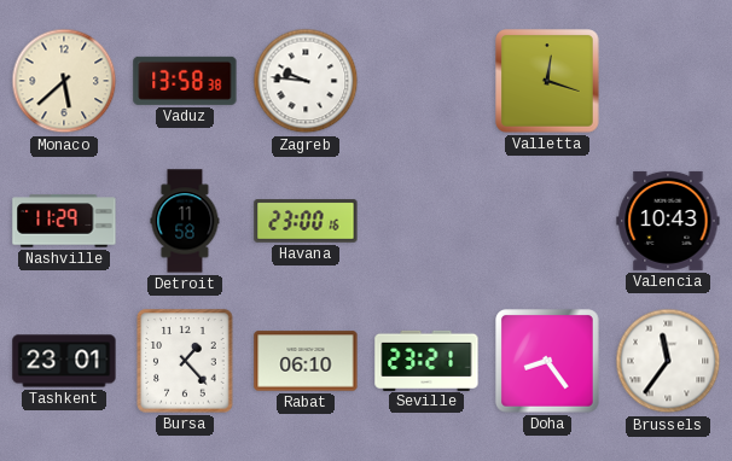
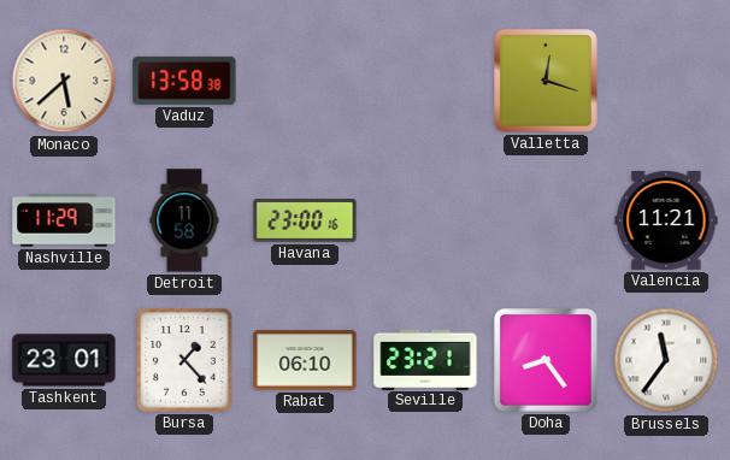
Zagreb: 9:46 -> none
Valencia: 10:43 -> 11:21
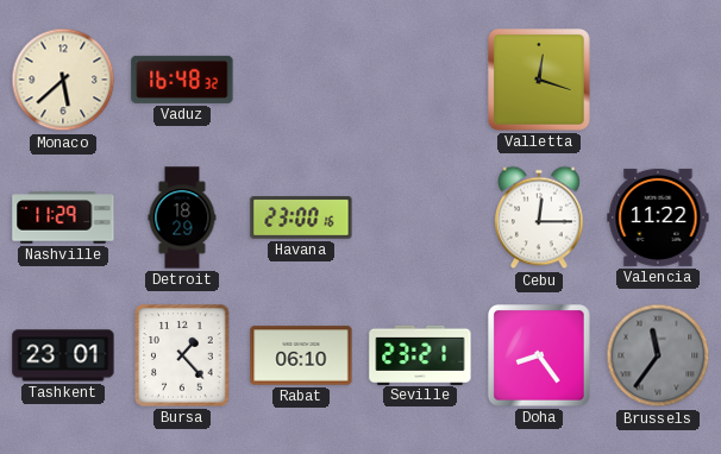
Vaduz: 13:58 -> 16:48
Detroit: 11:58 -> 18:29
Cebu: none -> 12:15
Valencia: 11:21 -> 11:22
Brussels dial: white -> grey
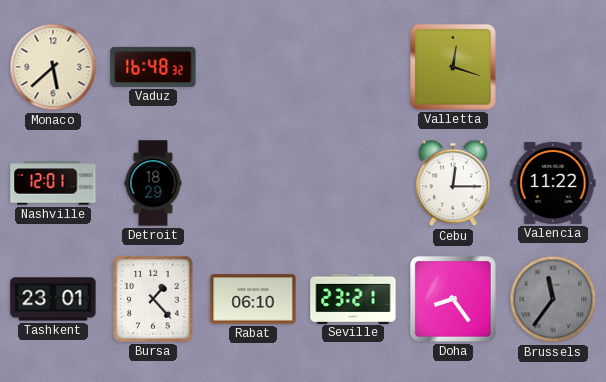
Nashville: 11:29 -> 12:01
Havana: 23:00 -> none
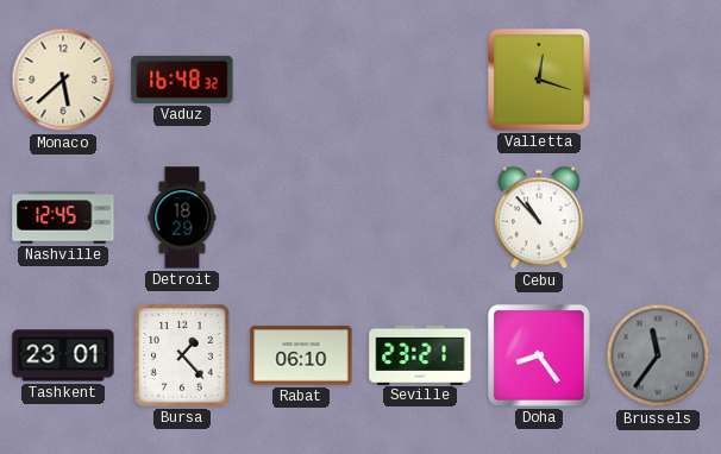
Nashville: 12:01 -> 12:45
Cebu: 12:15 -> 10:53
Valencia: 11:22 -> none
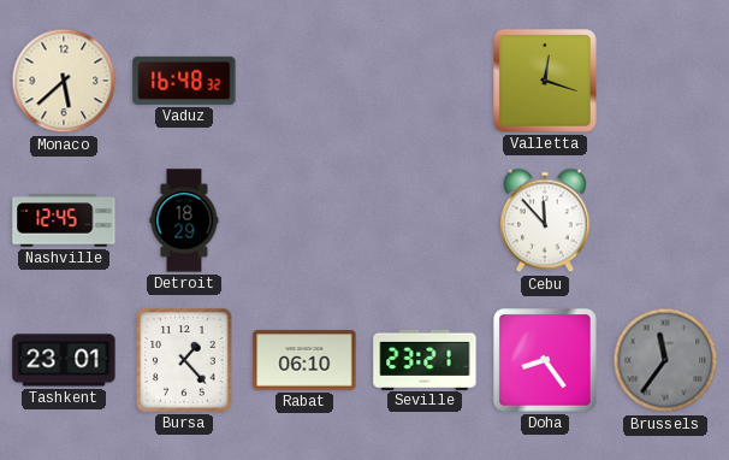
Cebu: 10:53 -> 11:53
